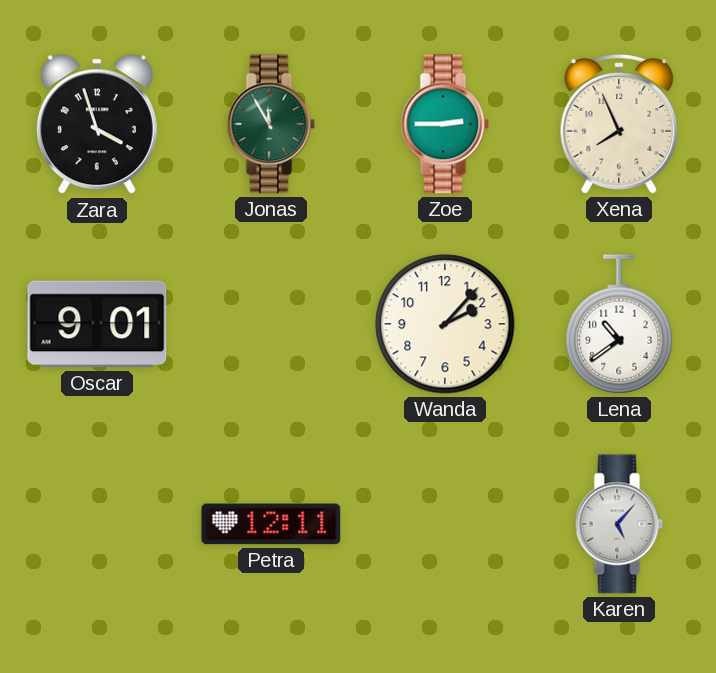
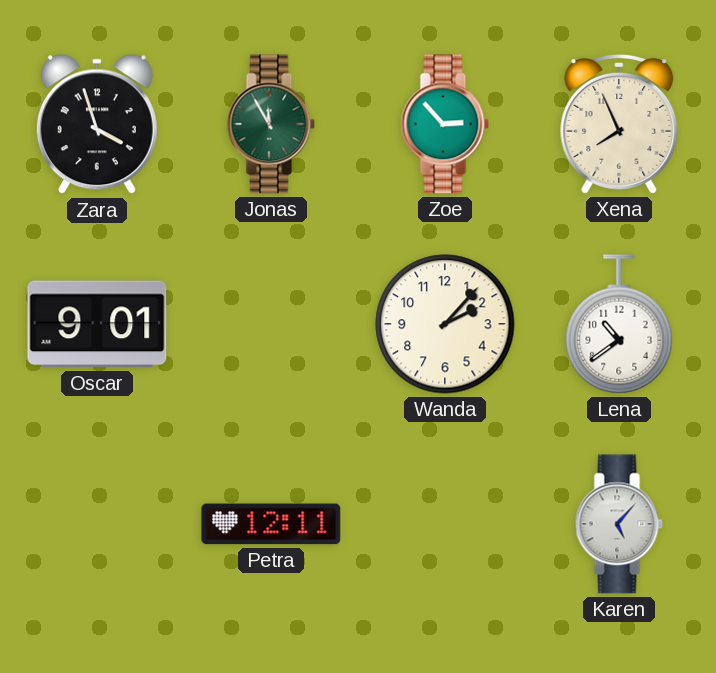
Zoe: 2:45 -> 2:53
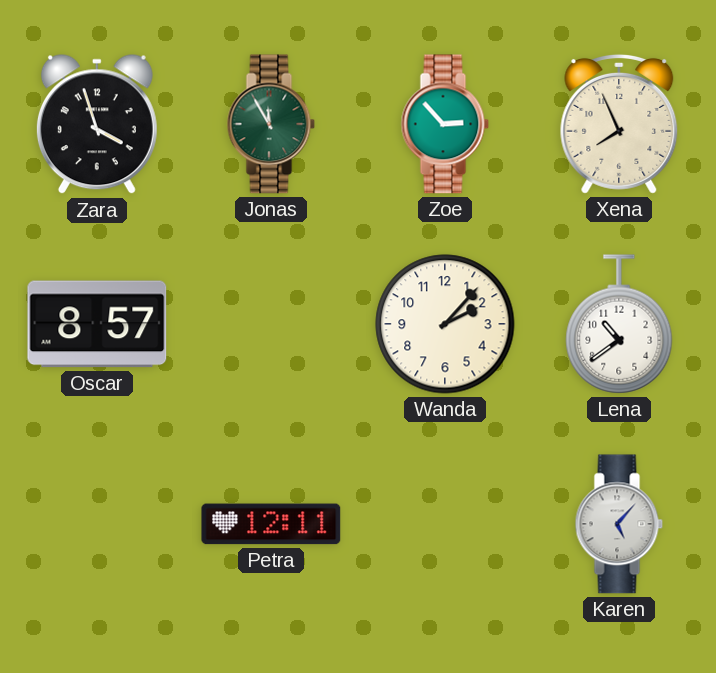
Oscar: 9:01 -> 8:57
